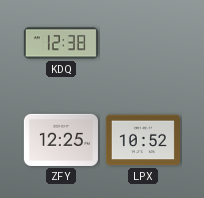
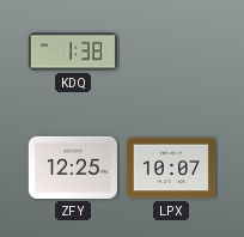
KDQ: 12:38 -> 1:38
LPX: 10:52 -> 10:07
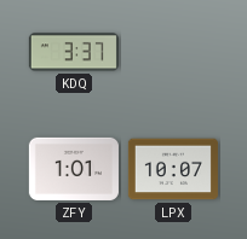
KDQ: 1:38 -> 3:37
ZFY: 12:25 -> 1:01
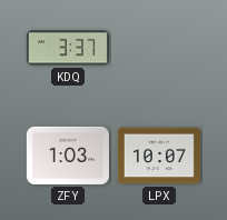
ZFY: 1:01 -> 1:03
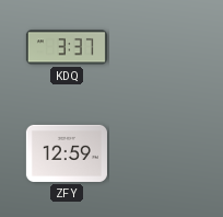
ZFY: 1:03 -> 12:59
LPX: 10:07 -> none
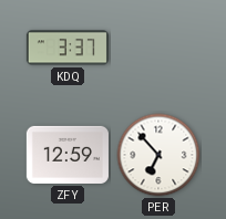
PER: none -> 6:53
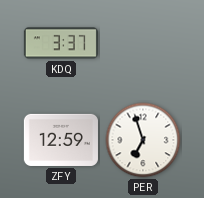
PER: 6:53 -> 6:57
